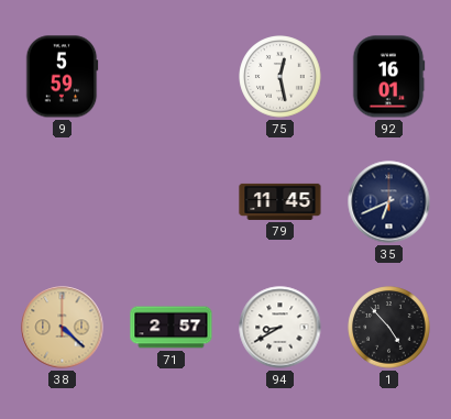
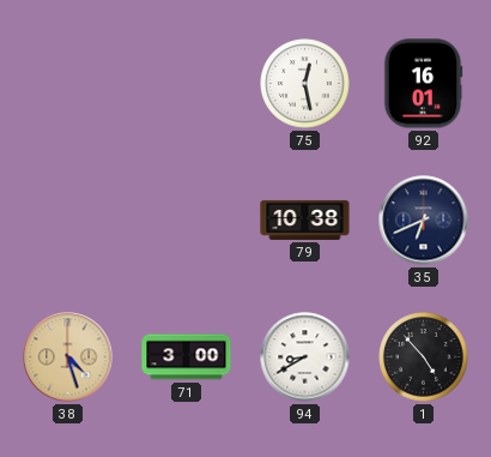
9: 5:59 -> none
79: 11:45 -> 10:38
38: 4:22 -> 4:27
71: 2:57 -> 3:00
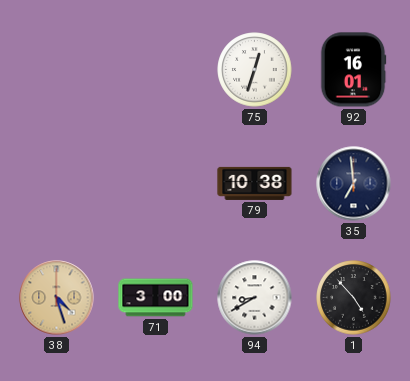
75: 12:28 -> 12:33
35: 6:41 -> 6:59
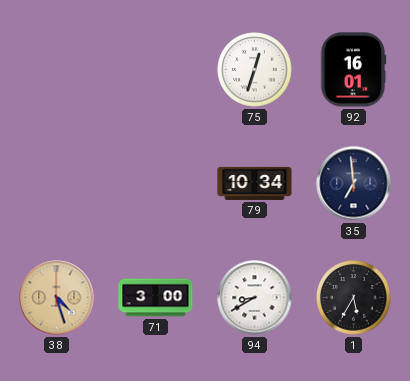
79: 10:38 -> 10:34
1: 4:53 -> 5:35
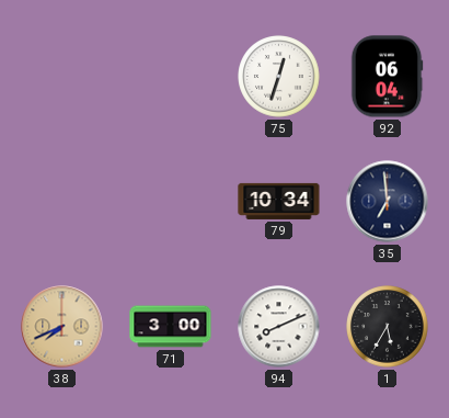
92: 16:01 -> 06:04
38: 4:27 -> 7:41
94: 8:40 -> 8:11
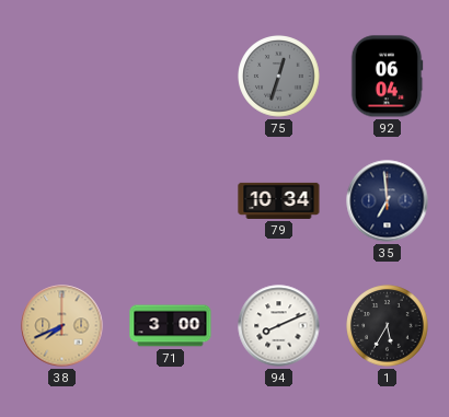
75 dial: white -> grey
